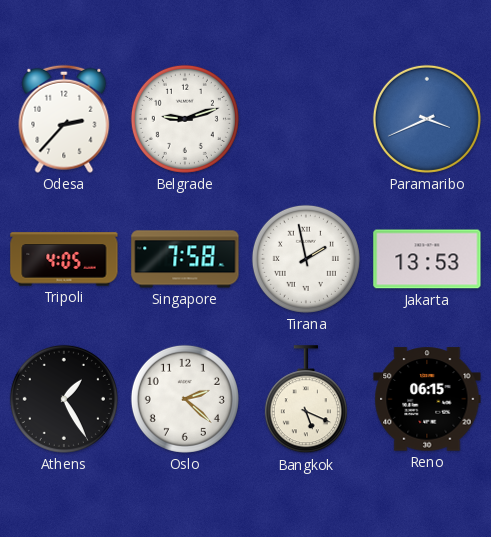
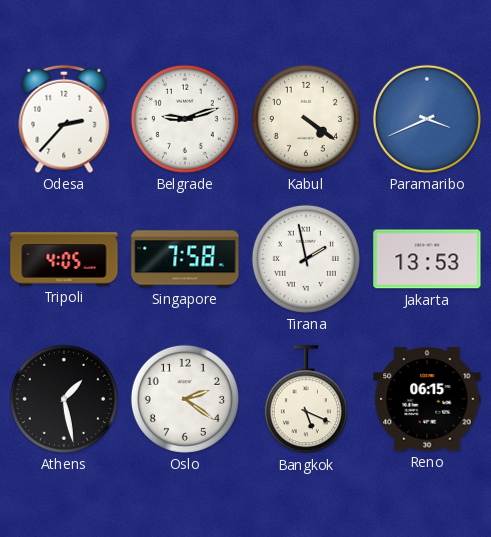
Kabul: none -> 4:21
Athens: 1:25 -> 1:28
Oslo: 2:22 -> 2:21
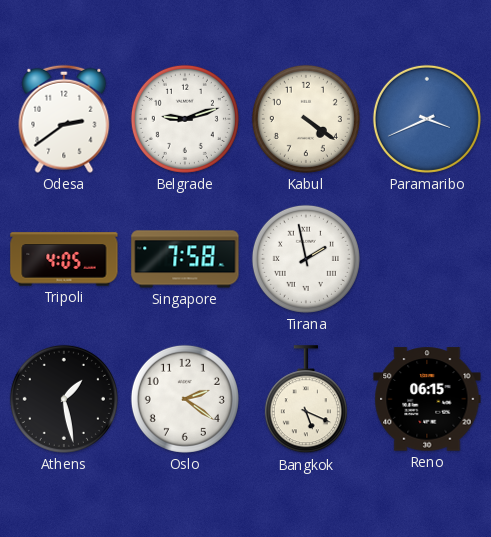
Odesa: 2:37 -> 2:39
Jakarta: 13:53 -> none
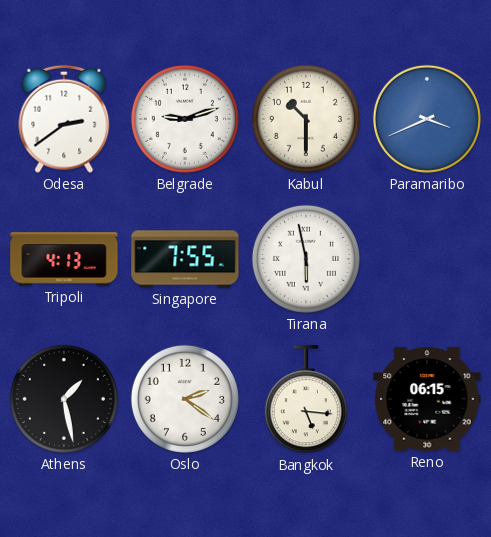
Kabul: 4:21 -> 10:30
Tripoli: 4:05 -> 4:13
Singapore: 7:58 -> 7:55
Tirana: 1:58 -> 5:58
Bangkok: 5:19 -> 5:16
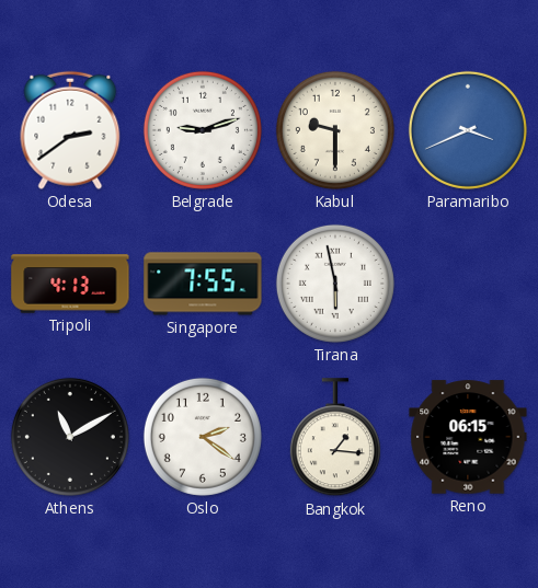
Kabul: 10:30 -> 9:30
Athens: 1:28 -> 11:10
Bangkok: 5:16 -> 1:16
